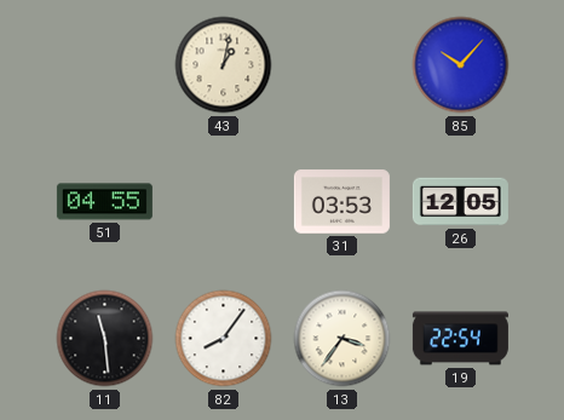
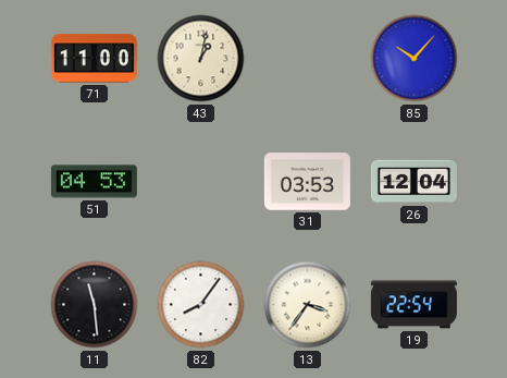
71: none -> 11:00
51: 04:55 -> 04:53
26: 12:05 -> 12:04
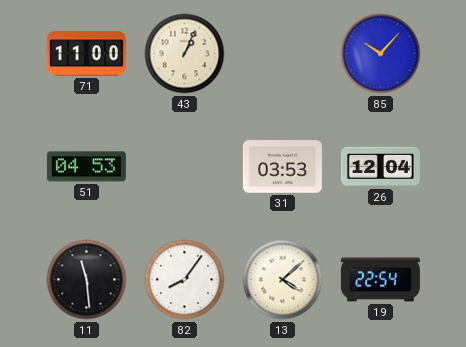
43: 1:02 -> 1:04
13: 3:36 -> 4:08
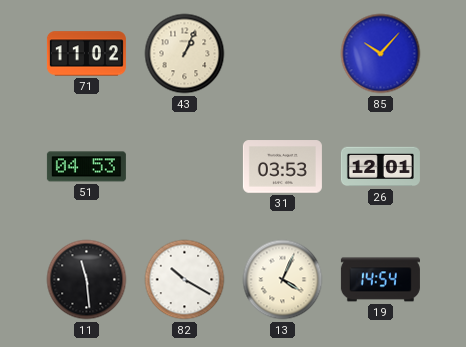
71: 11:00 -> 11:02
26: 12:04 -> 12:01
82: 8:06 -> 10:20
13: 4:08 -> 4:04
19: 22:54 -> 14:54
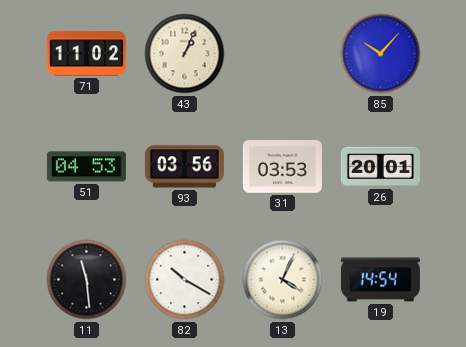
93: none -> 03:56
26: 12:01 -> 20:01
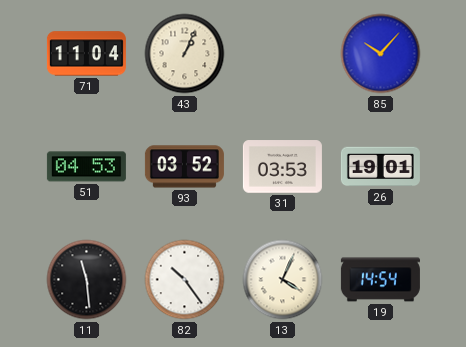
71: 11:02 -> 11:04
93: 03:56 -> 03:52
26: 20:01 -> 19:01
82: 10:20 -> 10:24
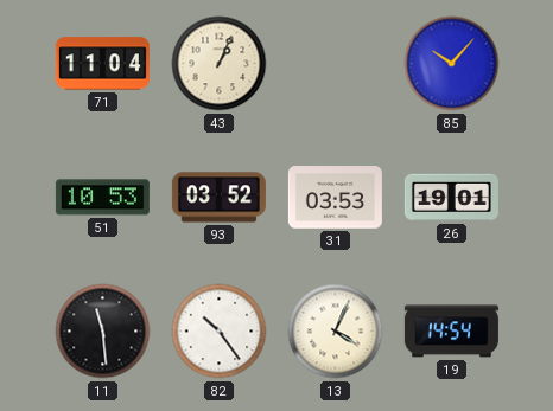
51: 04:53 -> 10:53
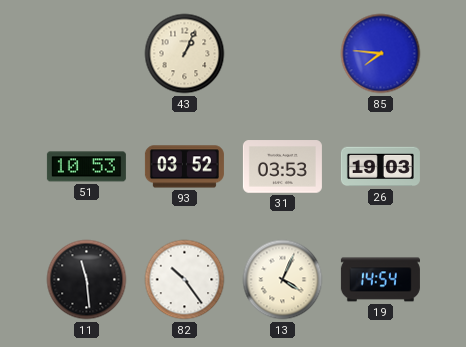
71: 11:04 -> none
85: 10:07 -> 7:46
26: 19:01 -> 19:03
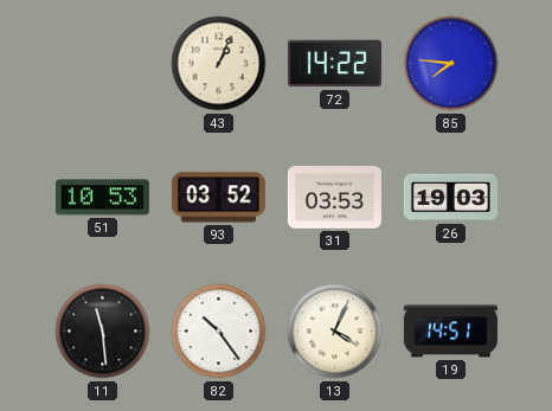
72: none -> 14:22
19: 14:54 -> 14:51
